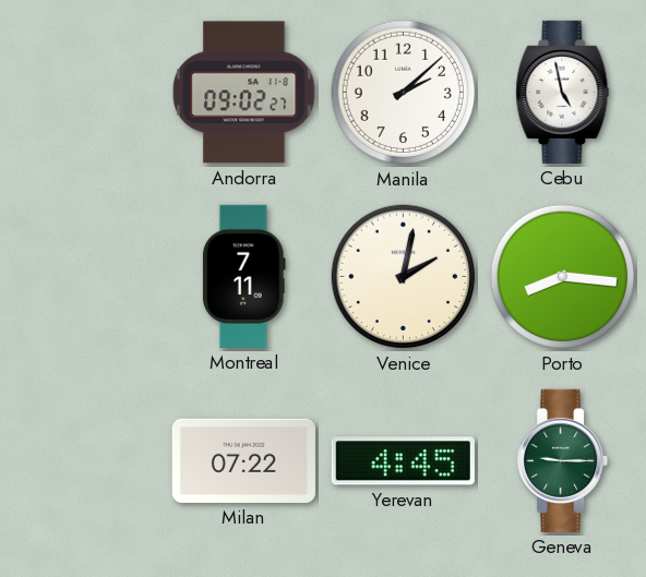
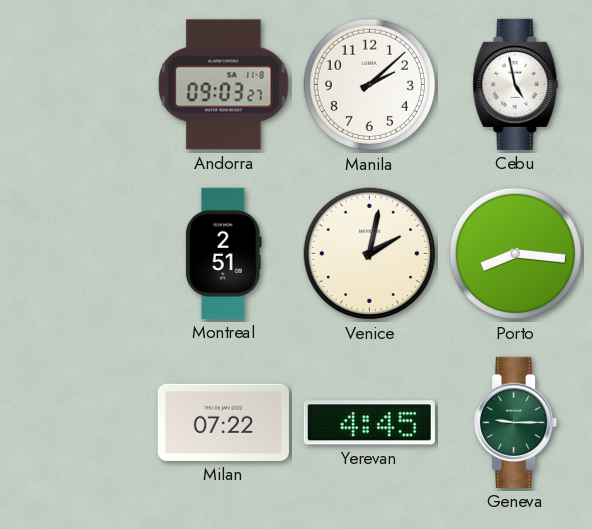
Andorra: 09:02 -> 09:03
Montreal: 7:11 -> 2:51
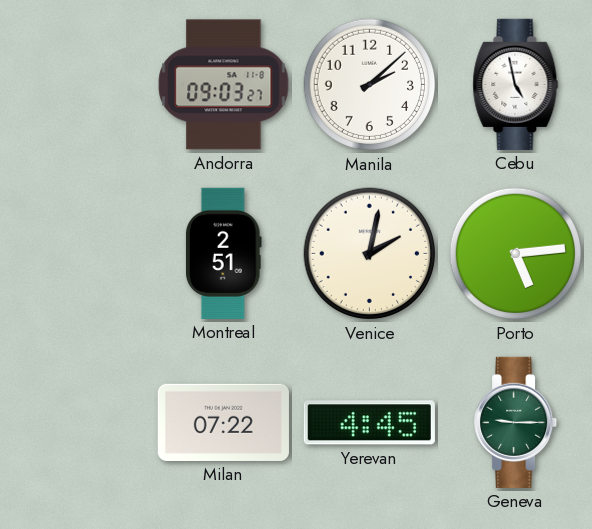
Porto: 8:16 -> 5:14
